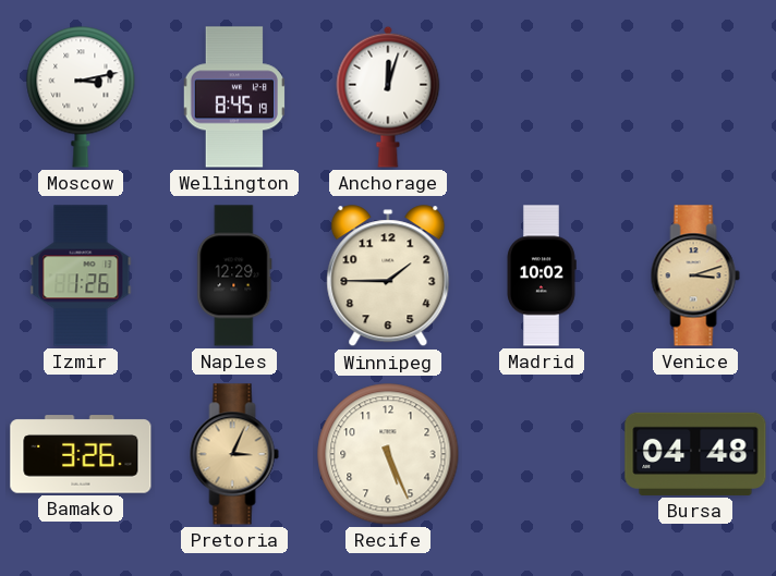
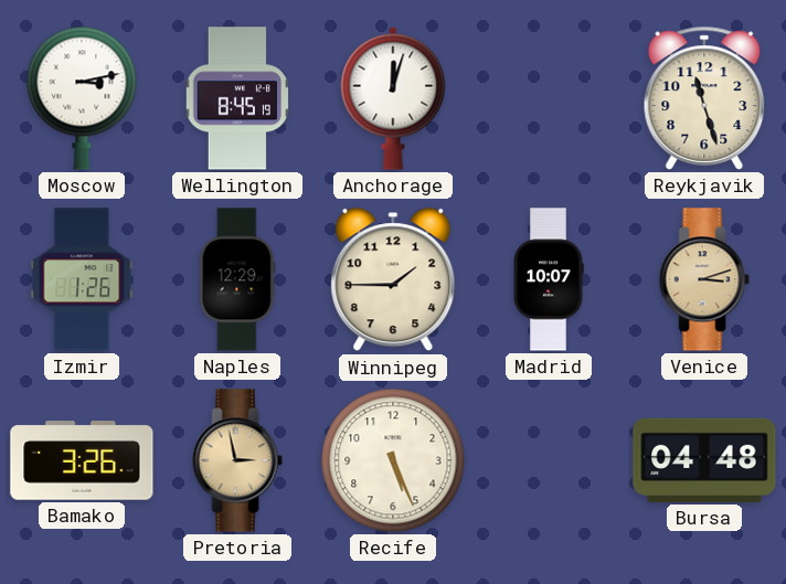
Reykjavik: none -> 11:27
Madrid: 10:02 -> 10:07
Pretoria: 3:04 -> 2:58
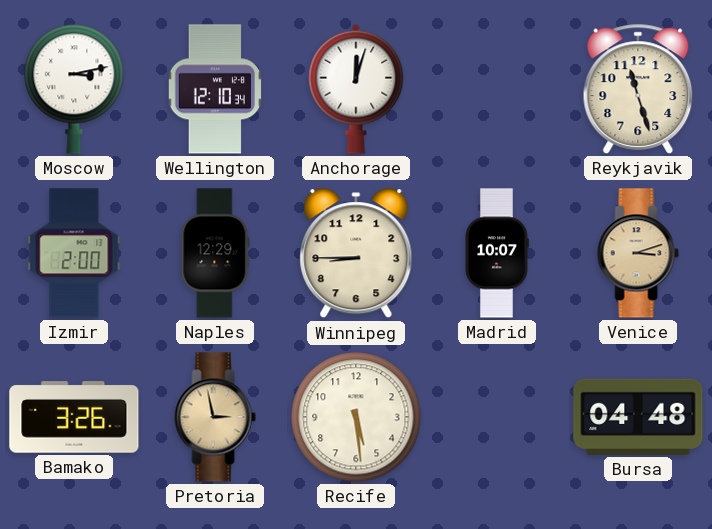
Wellington: 8:45 -> 12:10
Izmir: 1:26 -> 2:00
Winnipeg: 1:45 -> 8:45
Recife: 5:26 -> 5:29
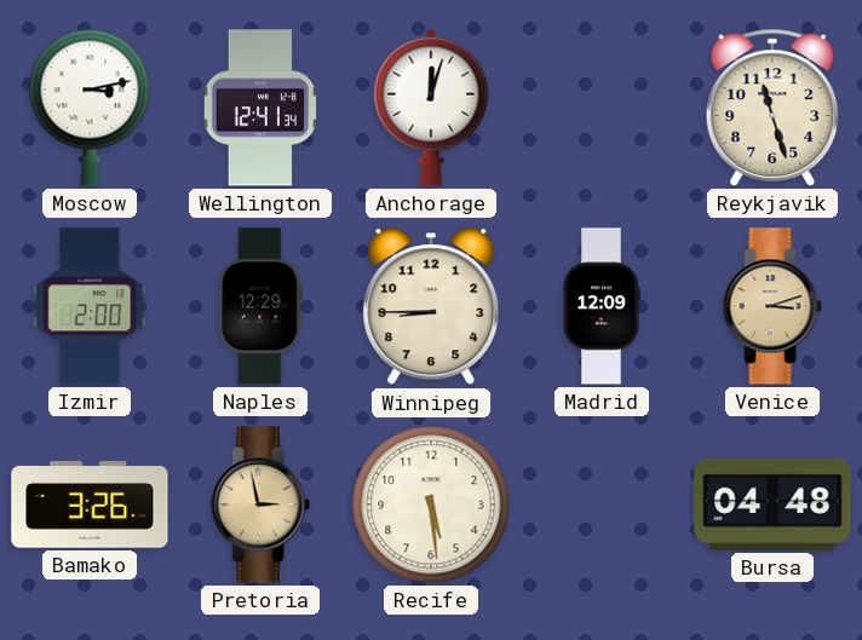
Wellington: 12:10 -> 12:41
Madrid: 10:07 -> 12:09
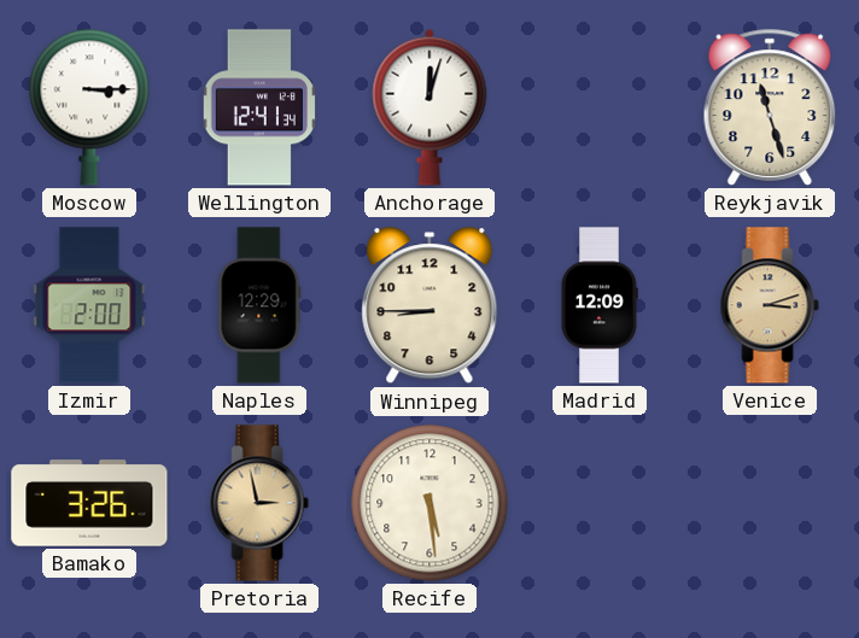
Moscow: 3:13 -> 3:15
Bursa: 04:48 -> none
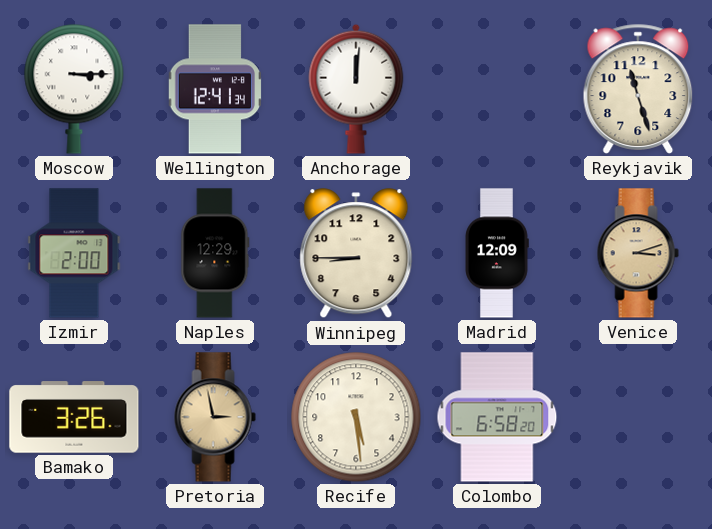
Anchorage: 12:03 -> 12:01
Colombo: none -> 6:58
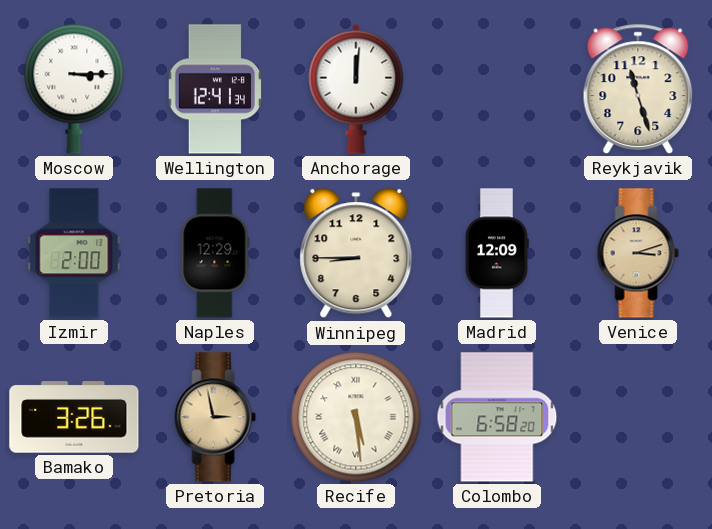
Recife numerals: Arabic -> Roman
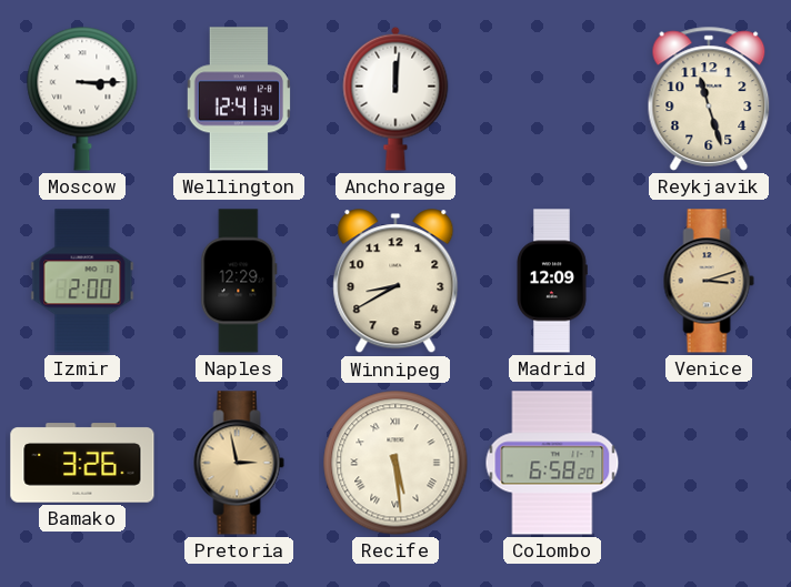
Winnipeg: 8:45 -> 8:40
